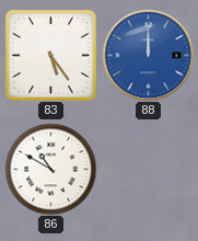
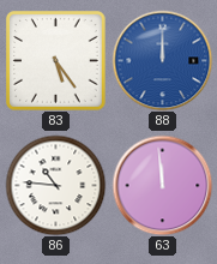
86: 10:50 -> 10:46
63: none -> 11:59
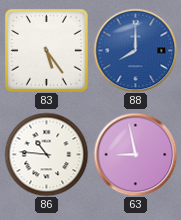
88: 12:00 -> 8:00
63: 11:59 -> 8:58
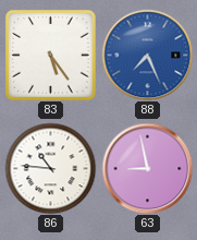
88: 8:00 -> 7:26
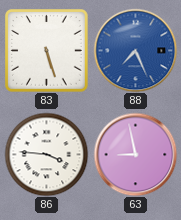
83: 5:24 -> 5:27
86: 10:46 -> 3:46
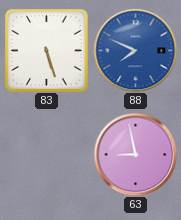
88: 7:26 -> 7:49
86: 3:46 -> none
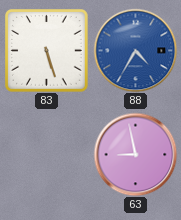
88: 7:49 -> 4:35
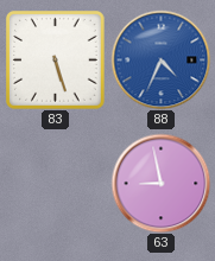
88: 4:35 -> 4:34
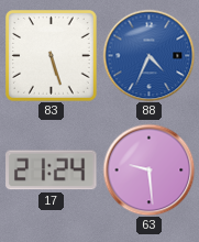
17: none -> 21:24
63: 8:58 -> 9:29
